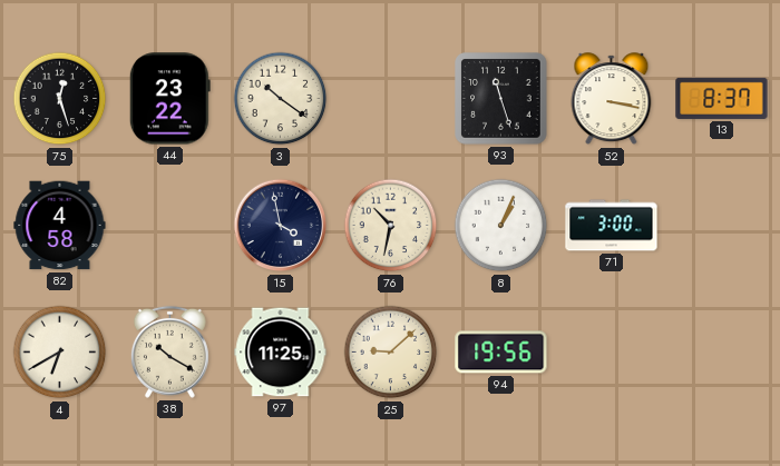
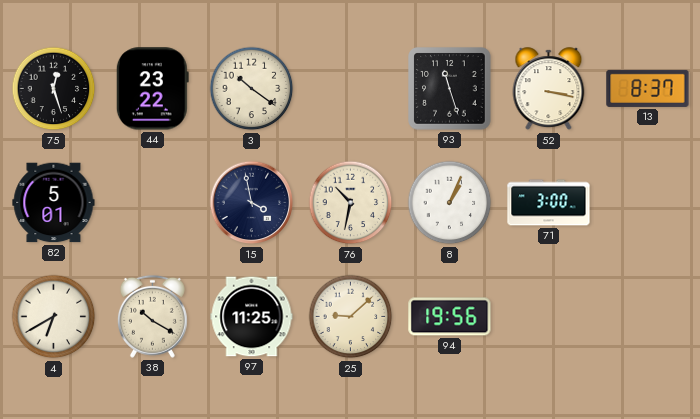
82: 4:58 -> 5:01
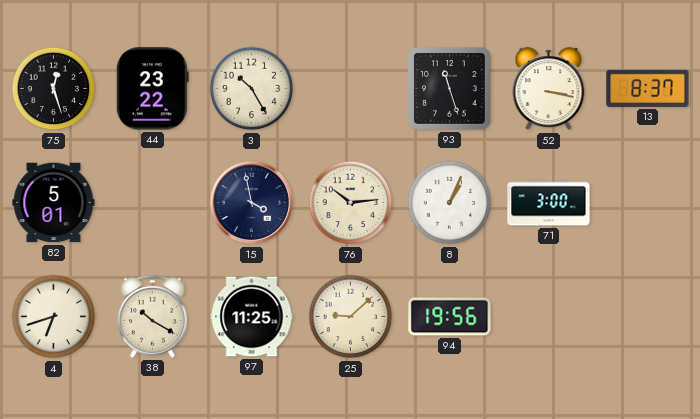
3: 10:21 -> 10:25
76: 10:32 -> 10:14
4: 6:40 -> 6:42
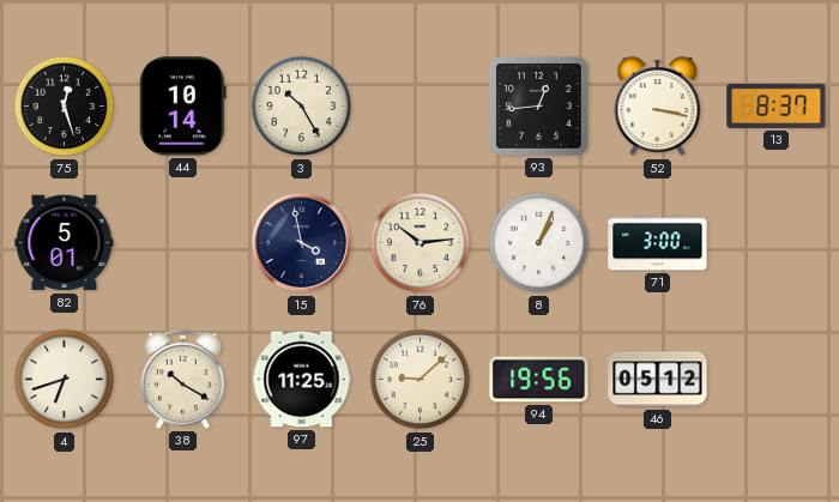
44: 23:22 -> 10:14
93: 11:27 -> 12:44
46: none -> 05:12
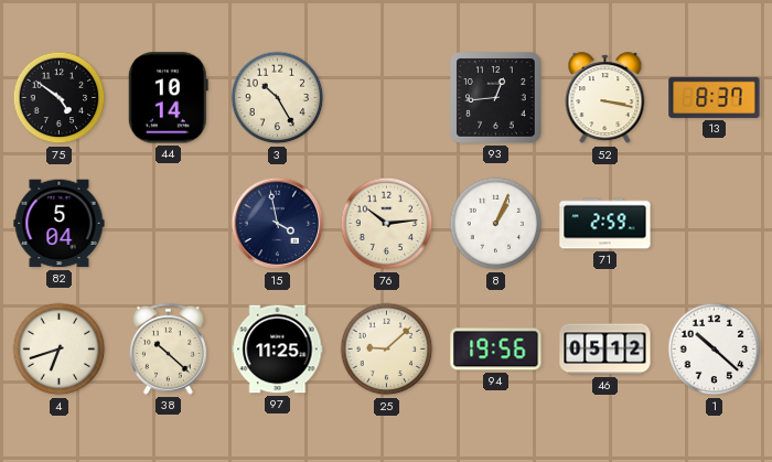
75: 12:27 -> 4:51
82: 5:01 -> 5:04
71: 3:00 -> 2:59
38: 10:20 -> 10:22
1: none -> 10:22
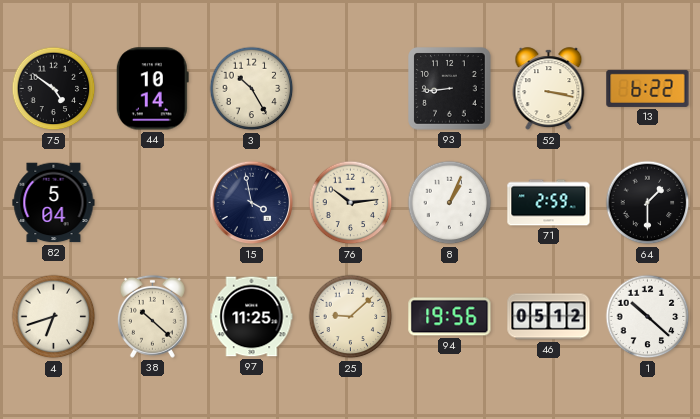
93: 12:44 -> 8:44
13: 8:37 -> 6:22
64: none -> 1:30
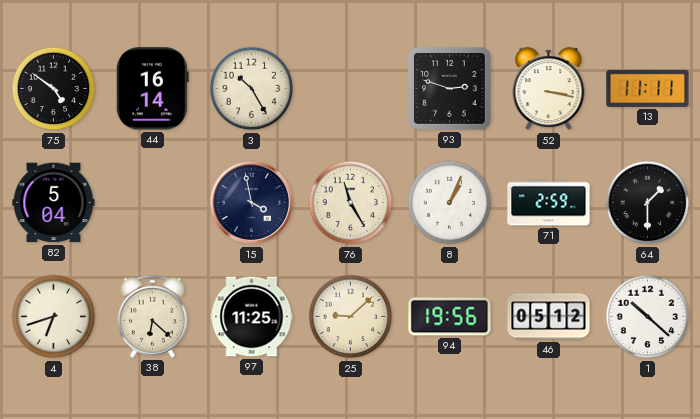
44: 10:14 -> 16:14
93: 8:44 -> 2:48
13: 6:22 -> 11:11
76: 10:14 -> 11:25
38: 10:22 -> 6:22
